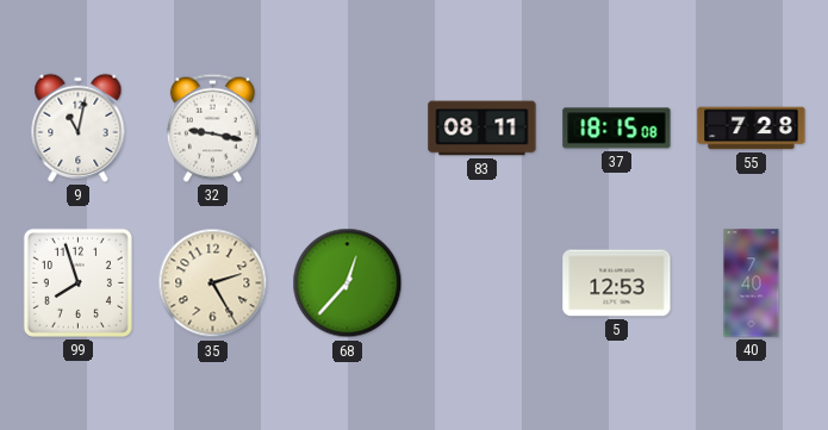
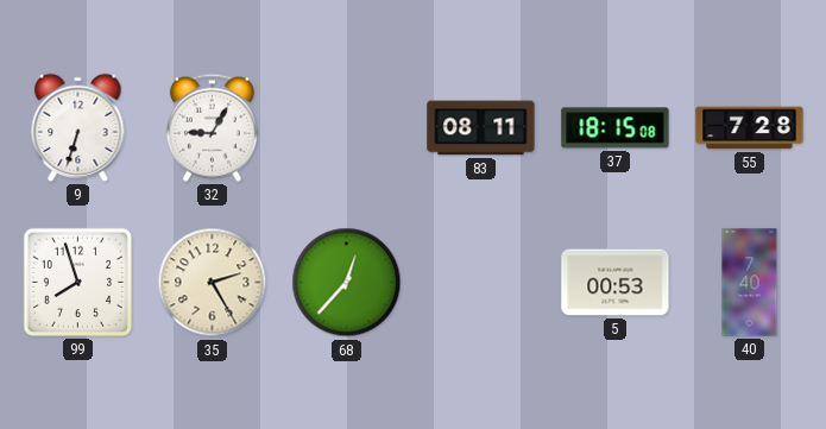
9: 11:02 -> 6:33
32: 9:17 -> 9:05
5: 12:53 -> 00:53
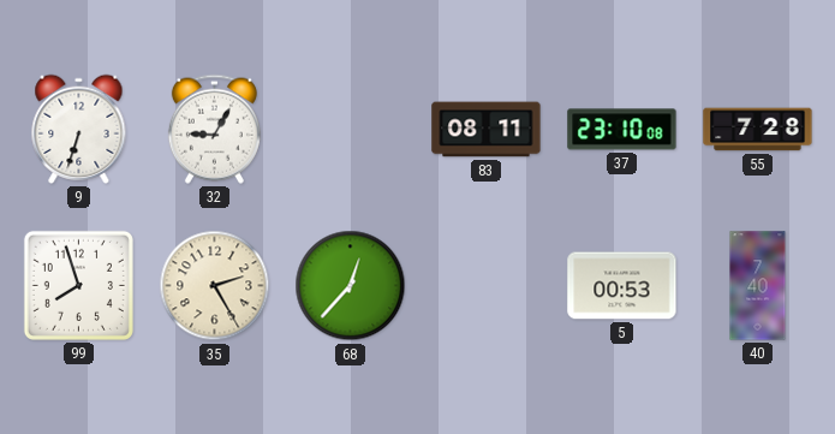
37: 18:15 -> 23:10
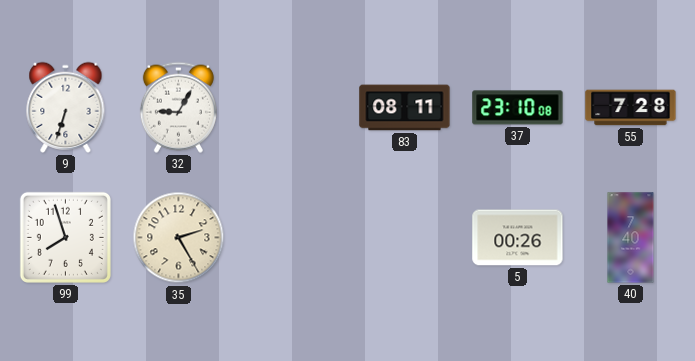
68: 12:37 -> none
5: 00:53 -> 00:26
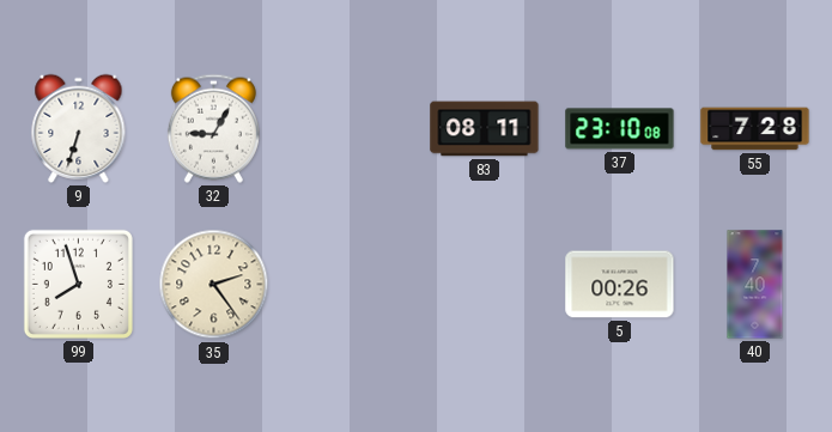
35: 2:25 -> 2:24
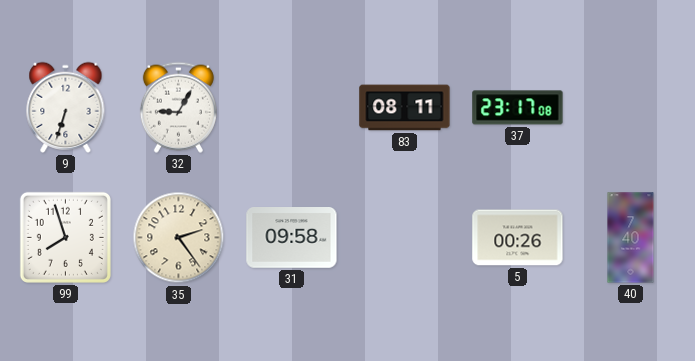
37: 23:10 -> 23:17
55: 7:28 -> none
31: none -> 09:58
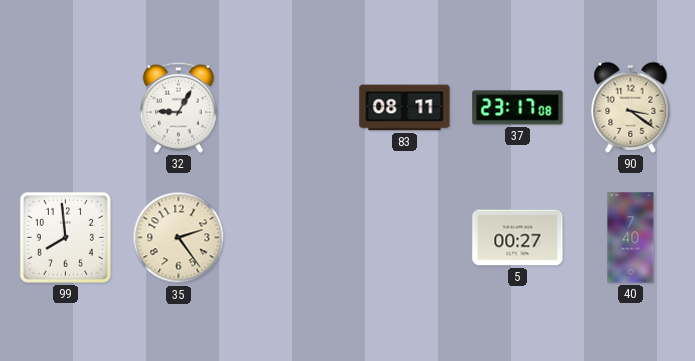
9: 6:33 -> none
90: none -> 3:21
99: 7:57 -> 7:59
31: 09:58 -> none
5: 00:26 -> 00:27
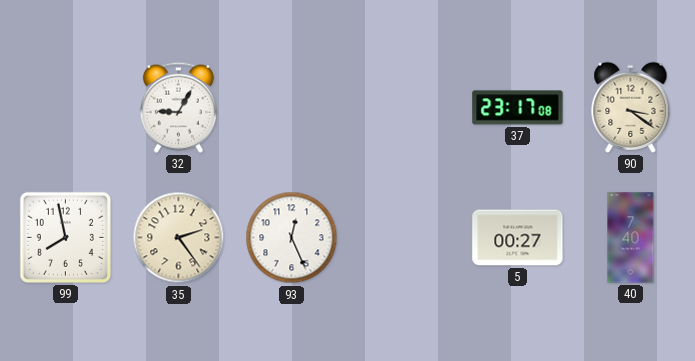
83: 08:11 -> none
99: 7:59 -> 7:58
93: none -> 12:26
